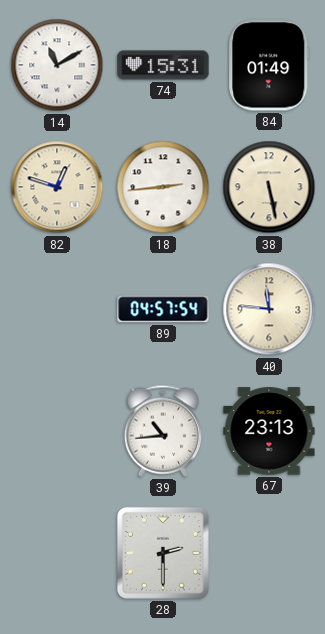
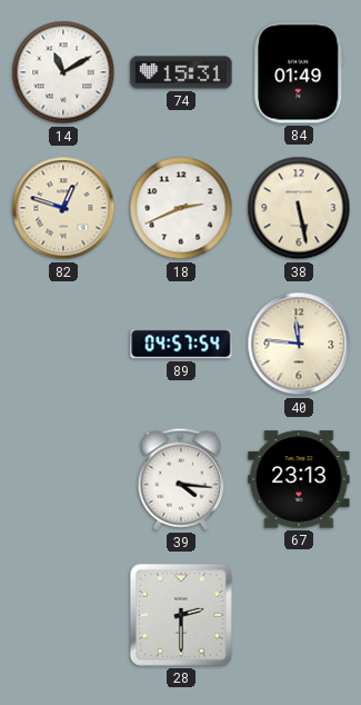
18: 2:44 -> 2:41
39: 10:44 -> 4:16
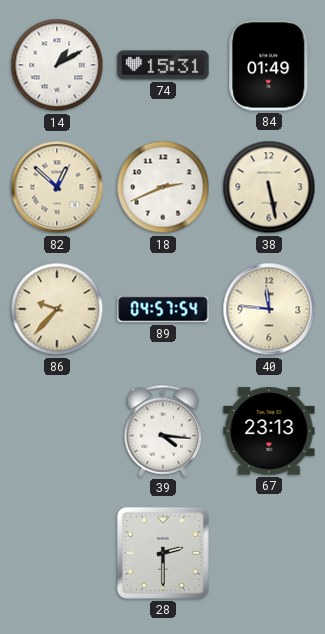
14: 11:10 -> 1:10
82: 12:48 -> 12:52
86: none -> 9:37
